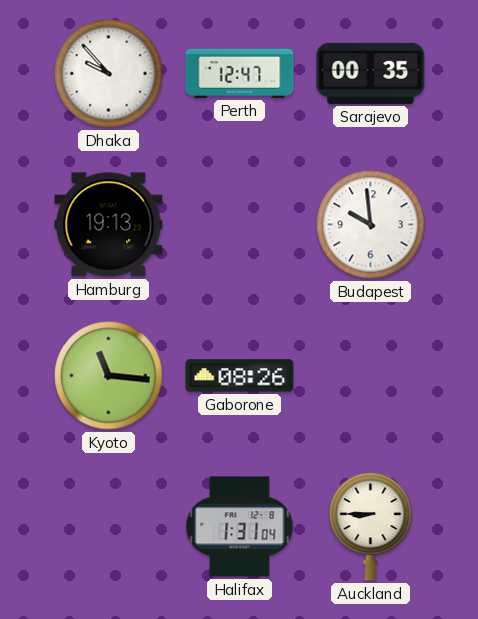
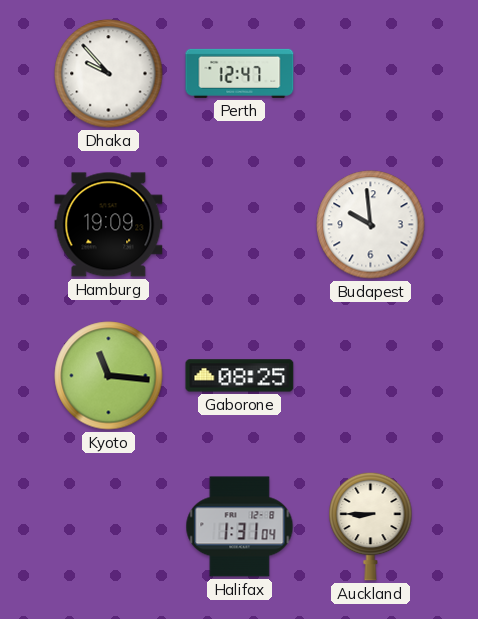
Sarajevo: 00:35 -> none
Hamburg: 19:13 -> 19:09
Gaborone: 08:26 -> 08:25
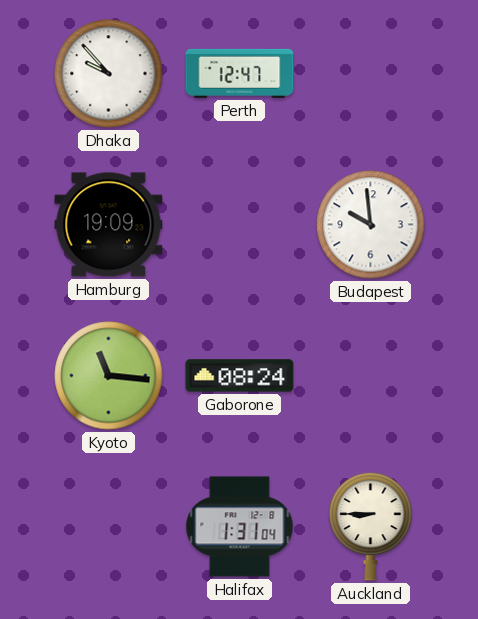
Gaborone: 08:25 -> 08:24
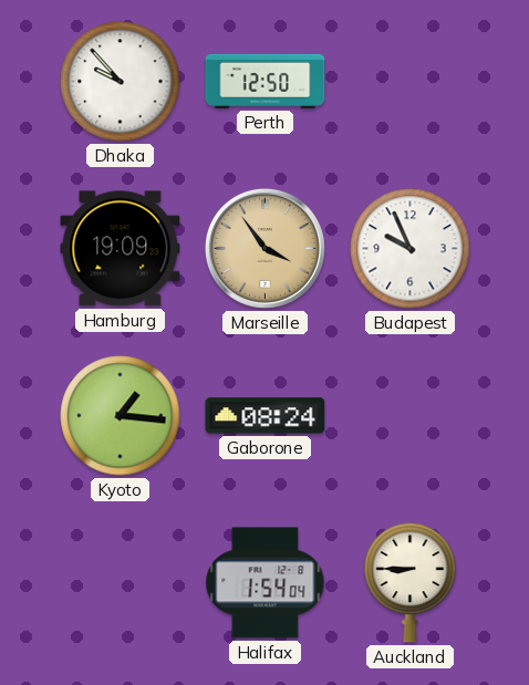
Perth: 12:47 -> 12:50
Marseille: none -> 3:54
Budapest: 9:59 -> 9:56
Kyoto: 11:16 -> 1:16
Halifax: 1:31 -> 1:54
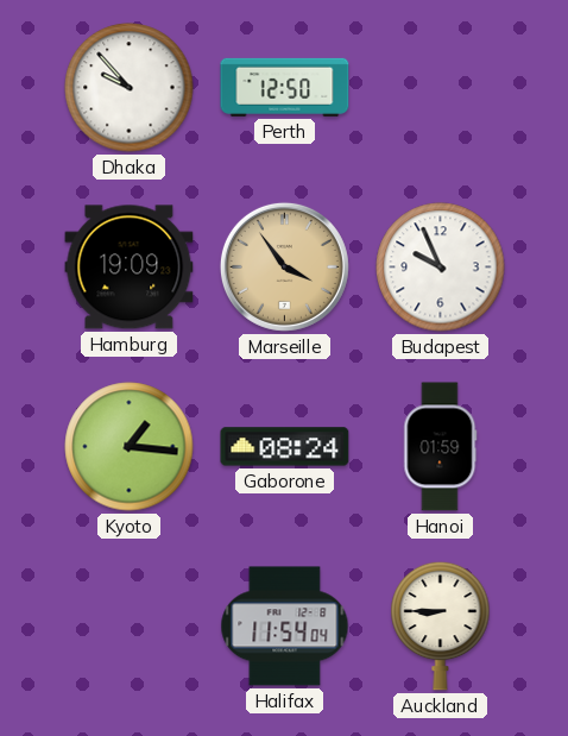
Hanoi: none -> 01:59
Halifax: 1:54 -> 11:54
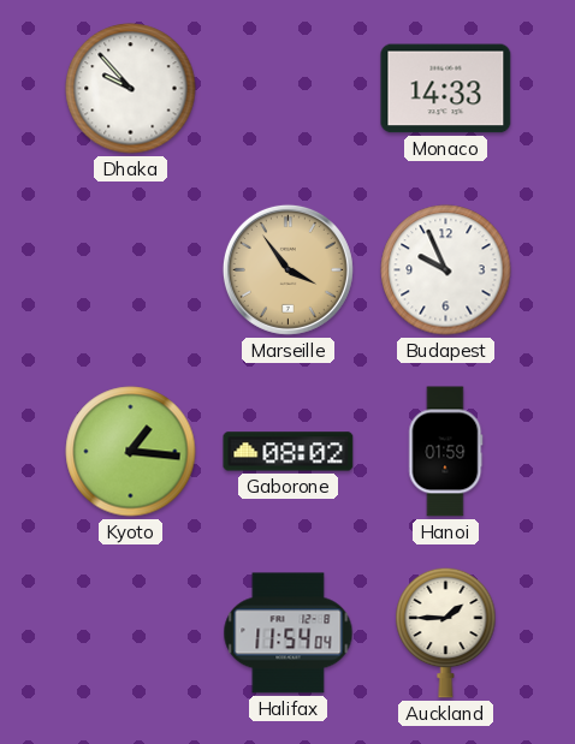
Perth: 12:50 -> none
Monaco: none -> 14:33
Hamburg: 19:09 -> none
Gaborone: 08:24 -> 08:02
Auckland: 8:45 -> 1:45
